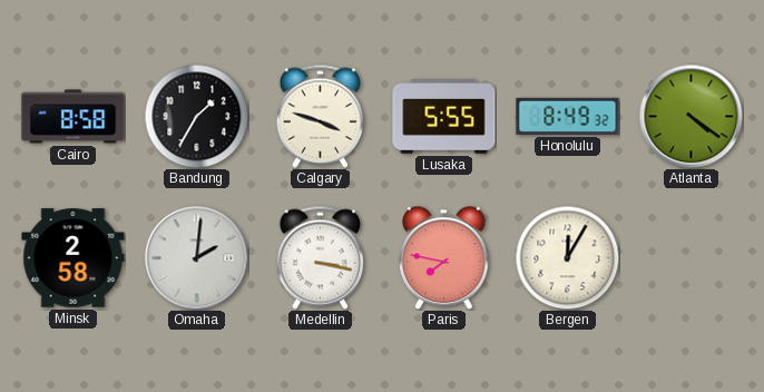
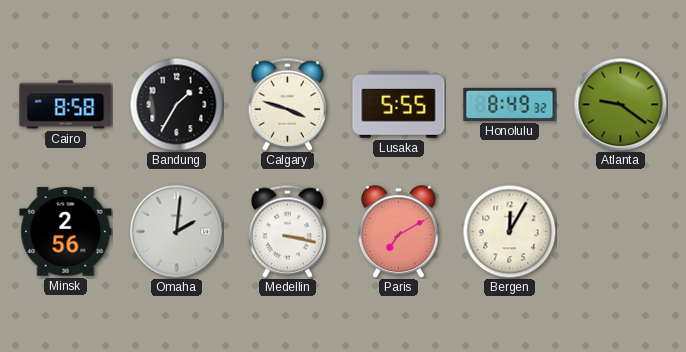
Atlanta: 4:21 -> 9:21
Minsk: 2:58 -> 2:56
Paris: 7:47 -> 7:10
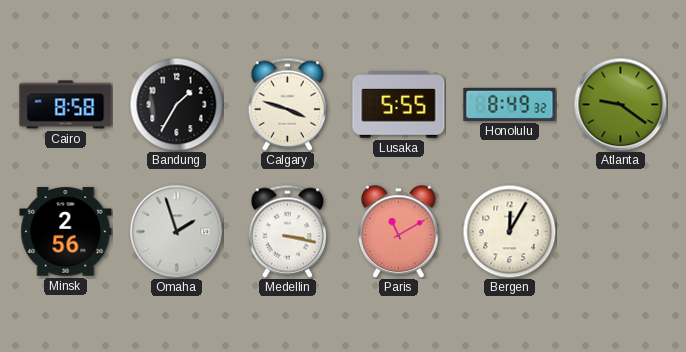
Omaha: 2:01 -> 1:57
Paris: 7:10 -> 11:10
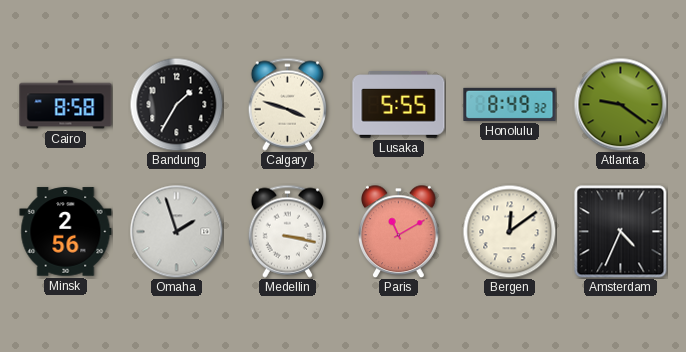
Bergen: 12:05 -> 12:09
Amsterdam: none -> 4:34
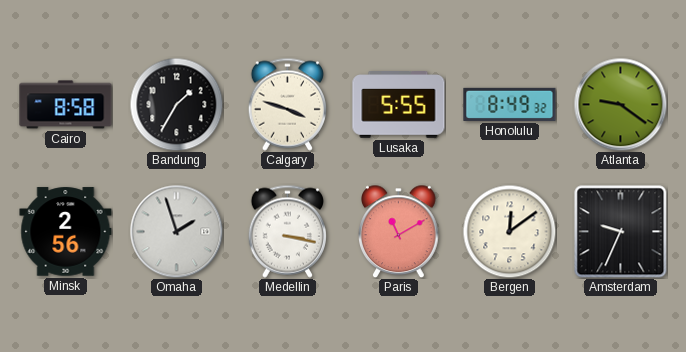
Amsterdam: 4:34 -> 9:34
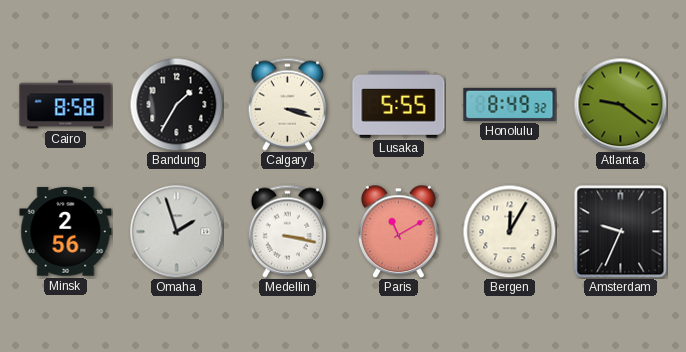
Calgary: 3:48 -> 3:18
Bergen: 12:09 -> 12:05
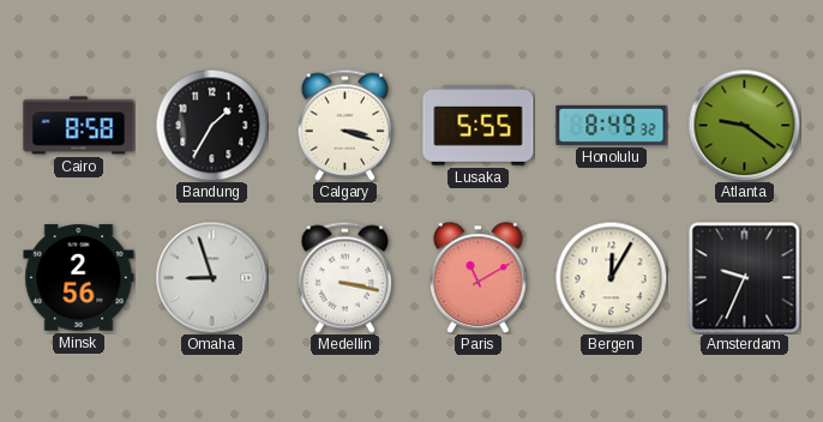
Omaha: 1:57 -> 8:57
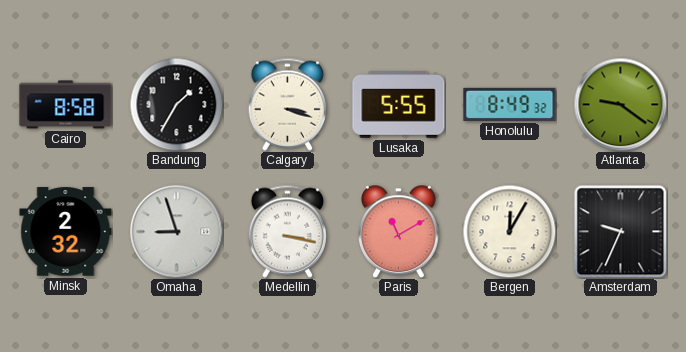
Minsk: 2:56 -> 2:32
